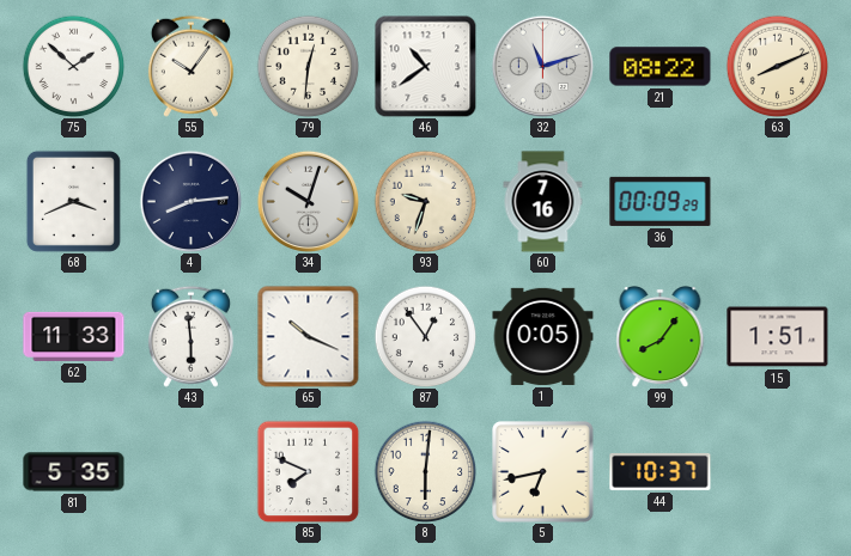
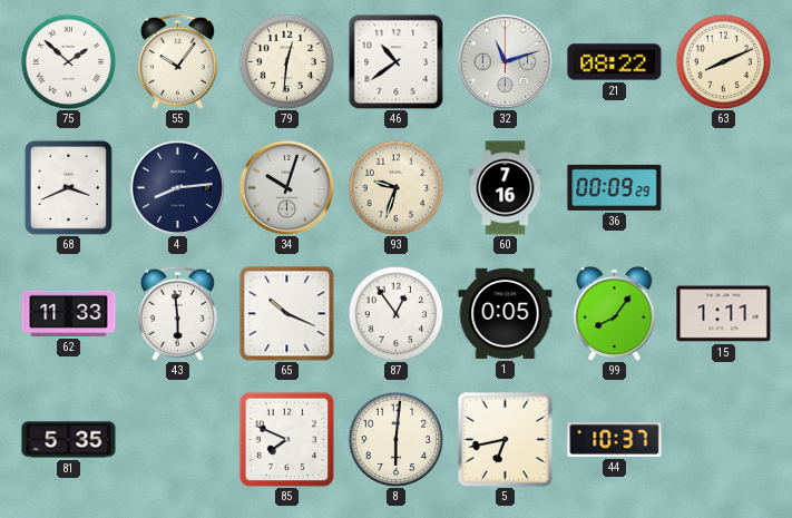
15: 1:51 -> 1:11
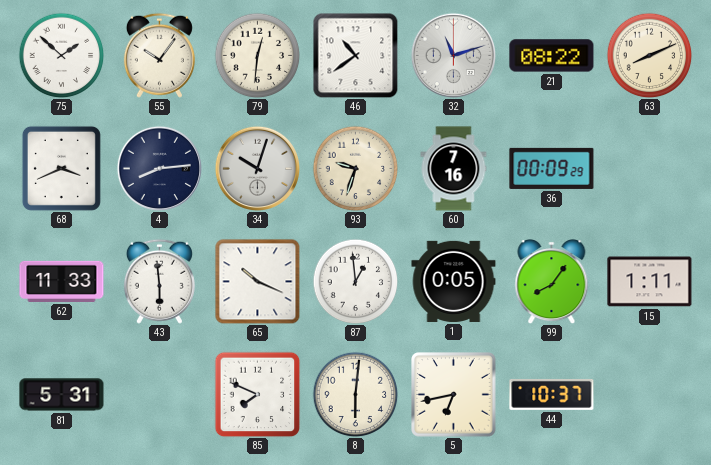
87: 12:54 -> 12:59
81: 5:35 -> 5:31
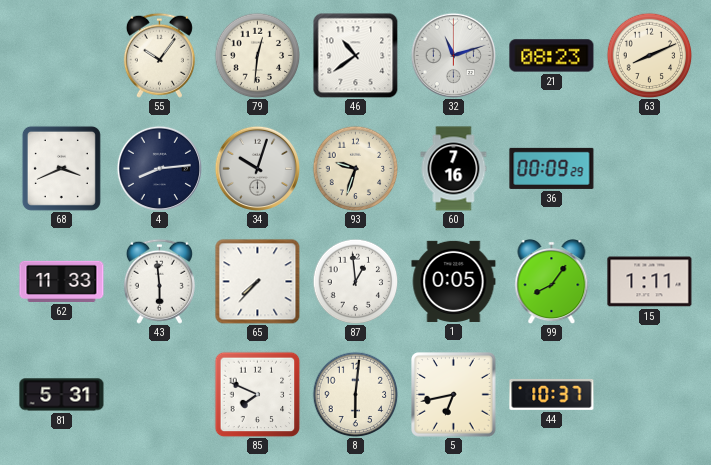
75: 1:52 -> none
21: 08:22 -> 08:23
65: 10:19 -> 7:37
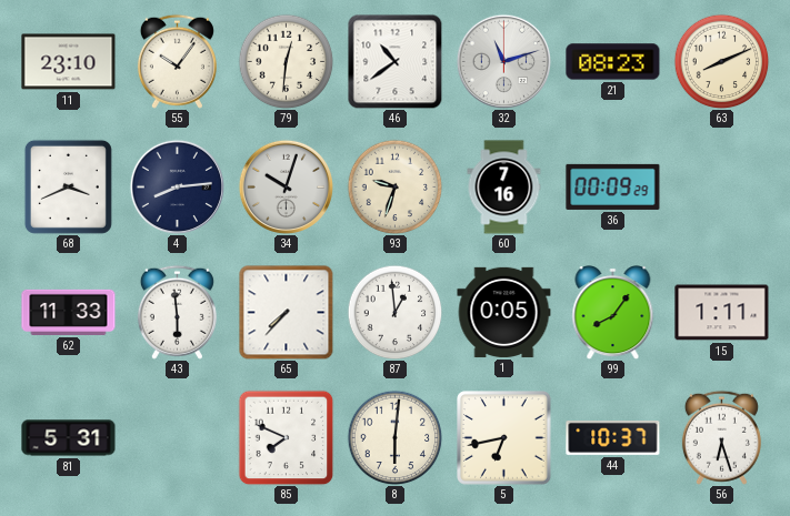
11: none -> 23:10
56: none -> 6:27
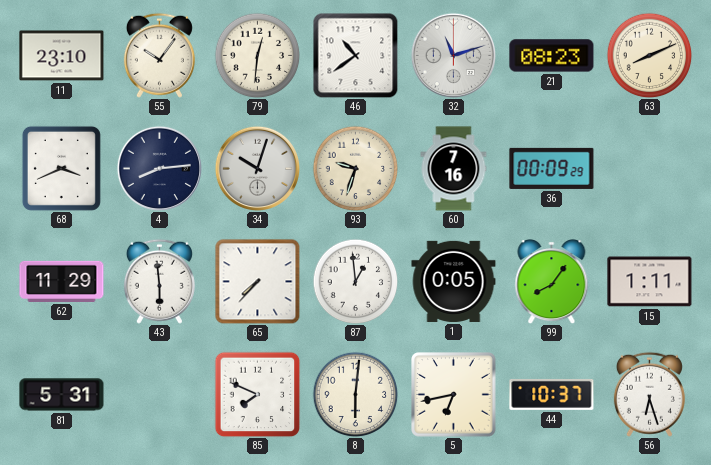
62: 11:33 -> 11:29
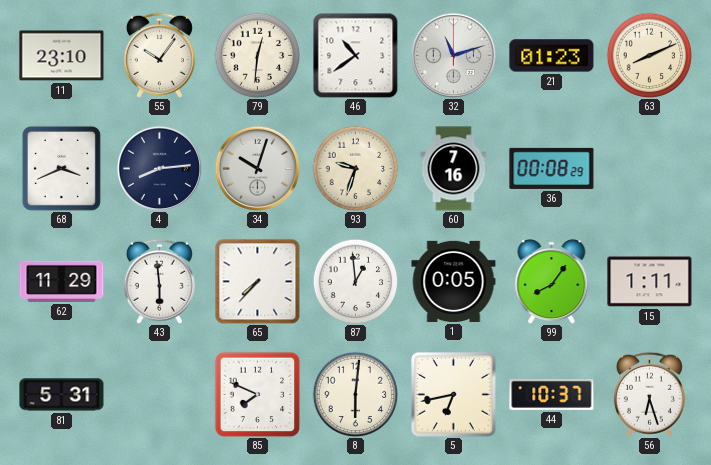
21: 08:23 -> 01:23
36: 00:09 -> 00:08
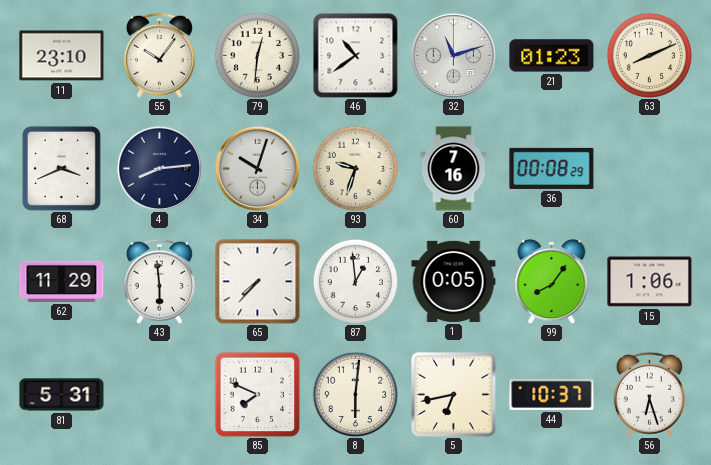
15: 1:11 -> 1:06
